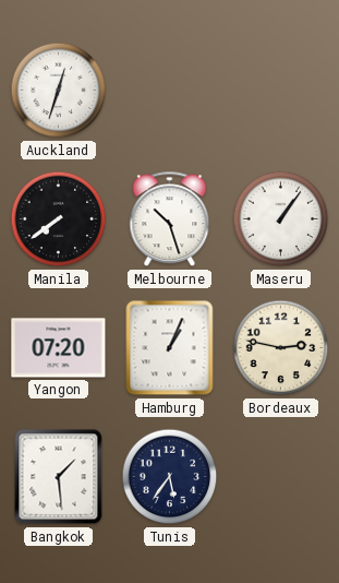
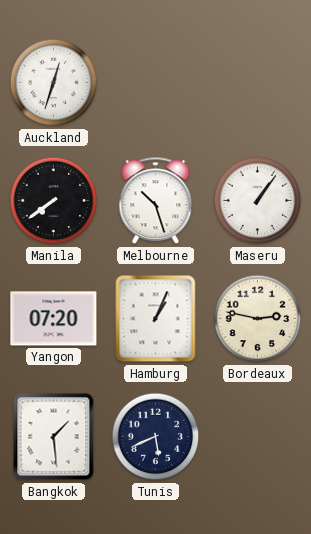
Tunis: 5:36 -> 5:41
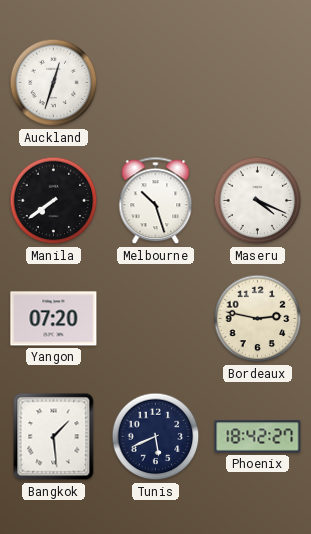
Maseru: 1:06 -> 4:19
Hamburg: 1:04 -> none
Phoenix: none -> 18:42
